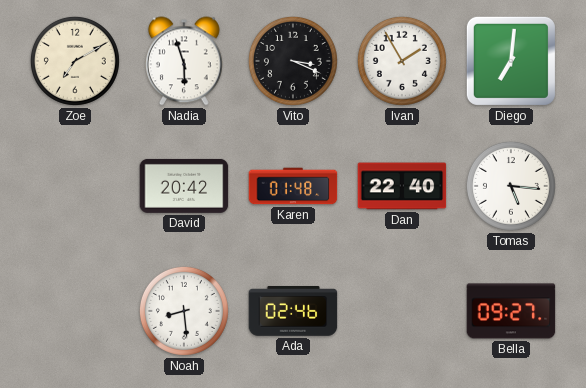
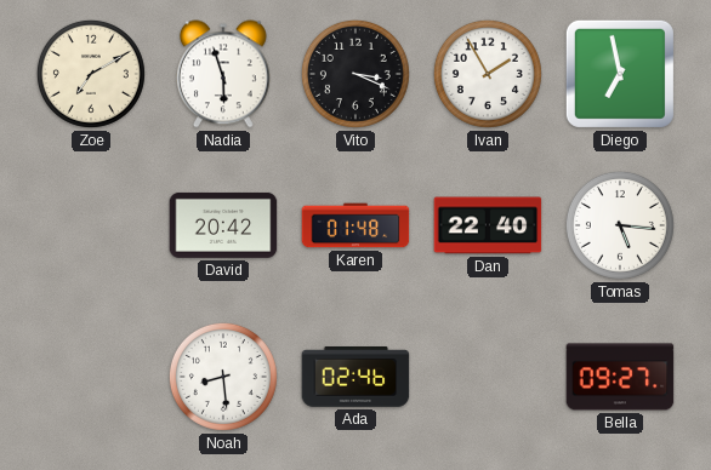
Diego: 7:01 -> 6:58
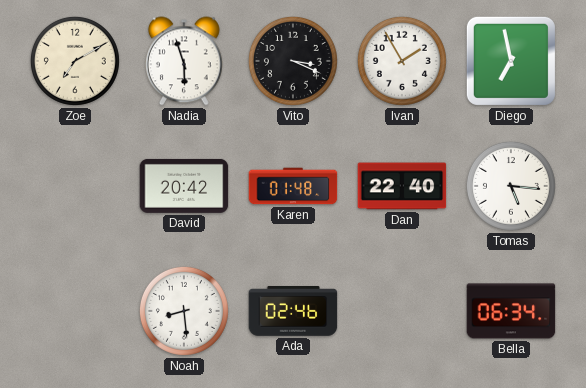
Bella: 09:27 -> 06:34
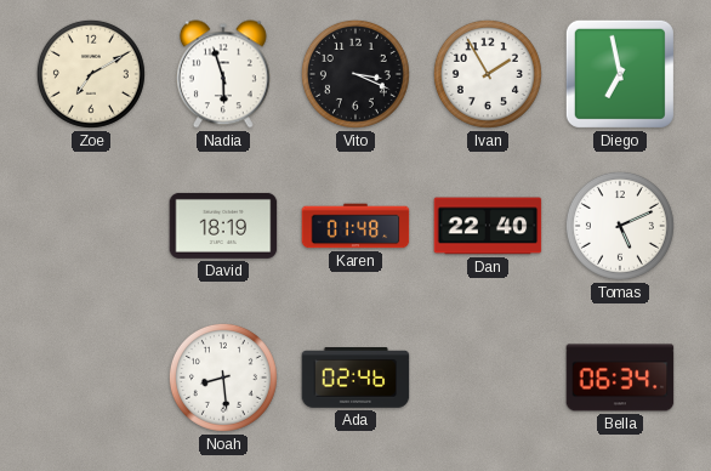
David: 20:42 -> 18:19
Tomas: 5:16 -> 5:11
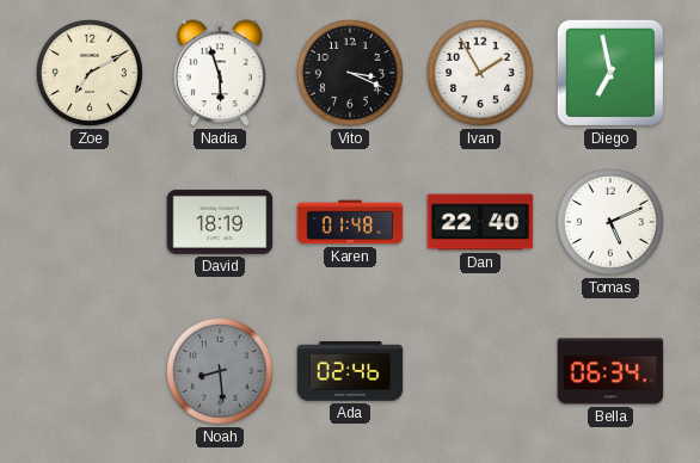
Noah dial: white -> grey
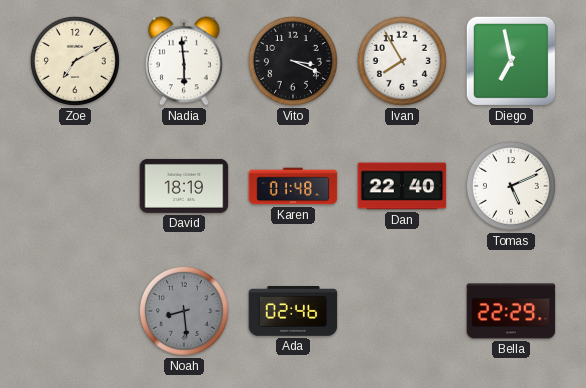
Nadia: 5:57 -> 5:59
Ivan: 1:55 -> 7:55
Bella: 06:34 -> 22:29
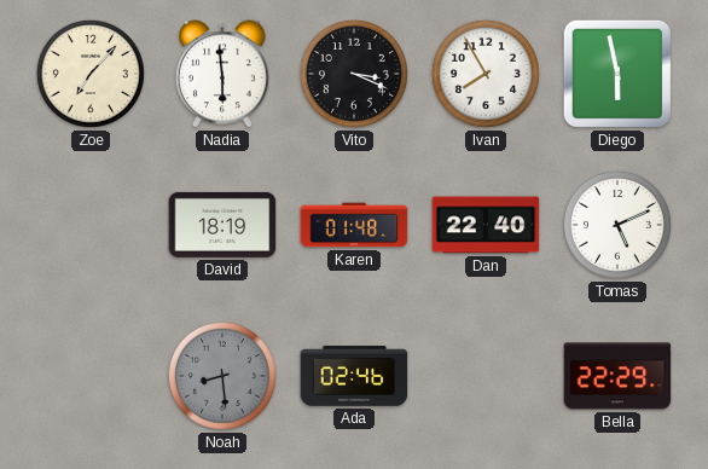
Zoe: 7:10 -> 7:07
Diego: 6:58 -> 5:58
